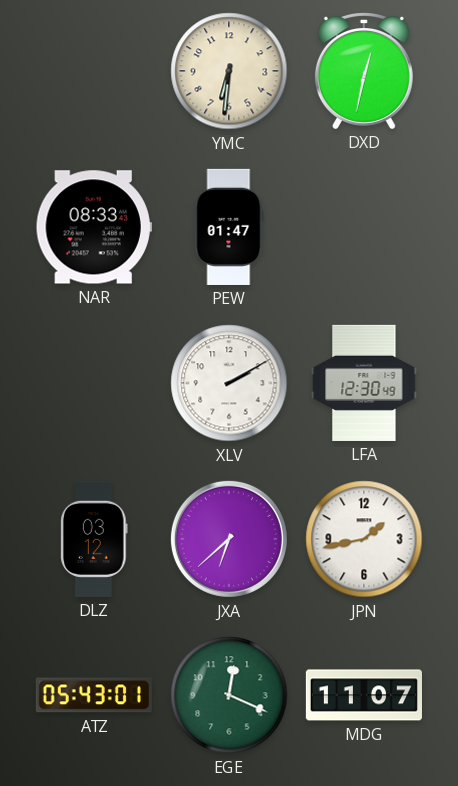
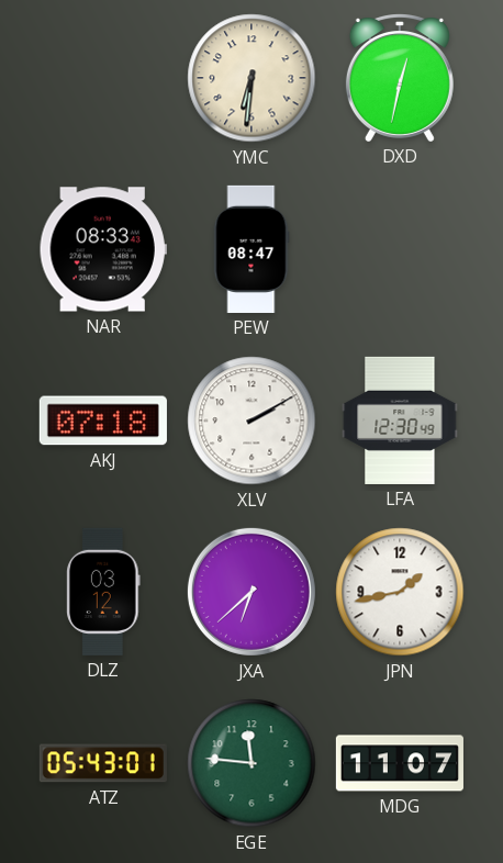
PEW: 01:47 -> 08:47
AKJ: none -> 07:18
EGE: 12:19 -> 11:46
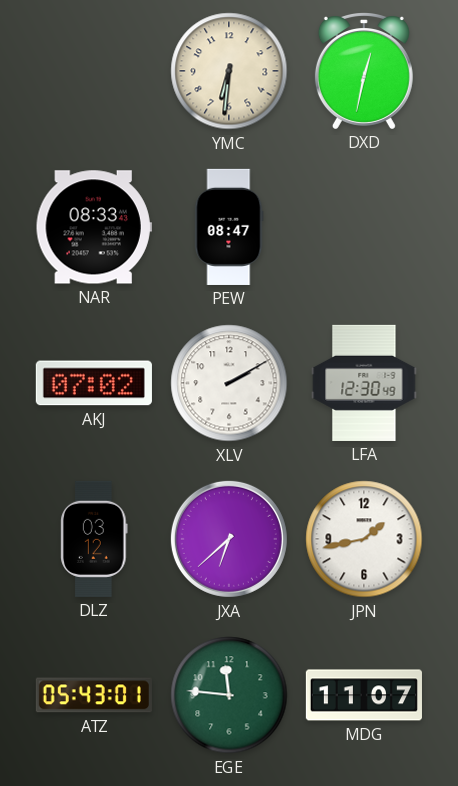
AKJ: 07:18 -> 07:02
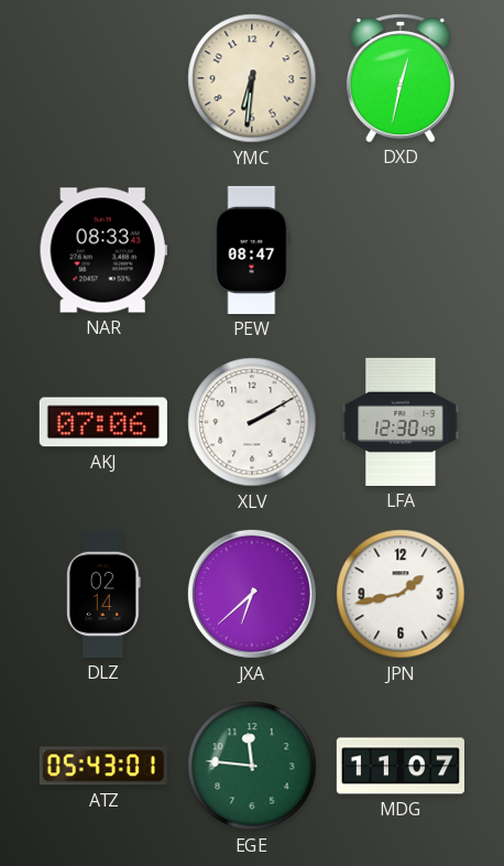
AKJ: 07:02 -> 07:06
DLZ: 03:12 -> 02:14
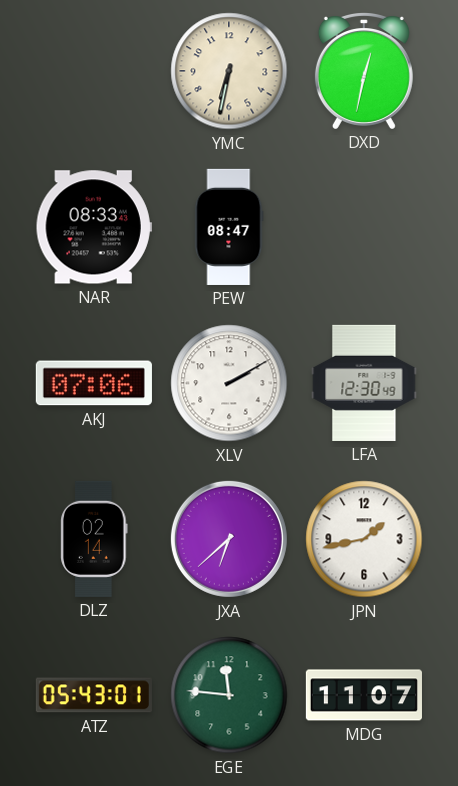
YMC: 6:31 -> 6:32
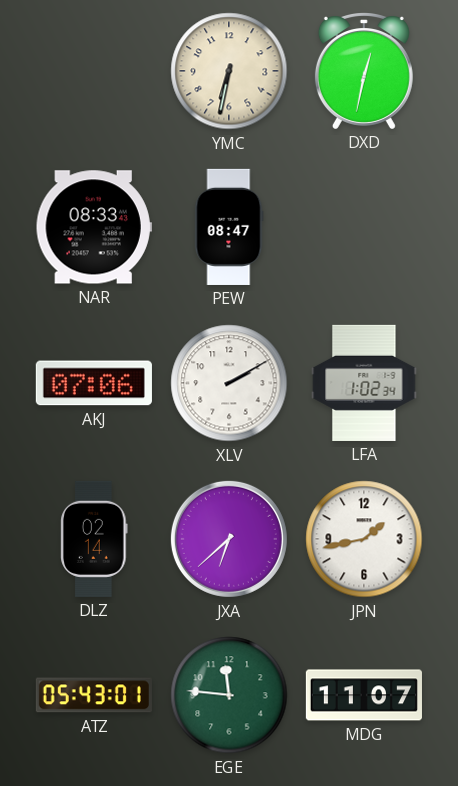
LFA: 12:30 -> 1:02
